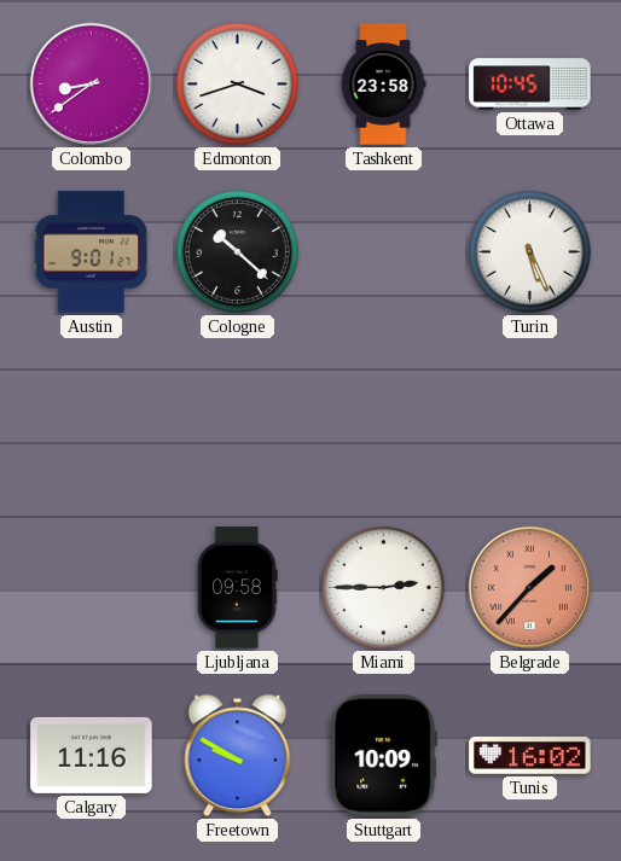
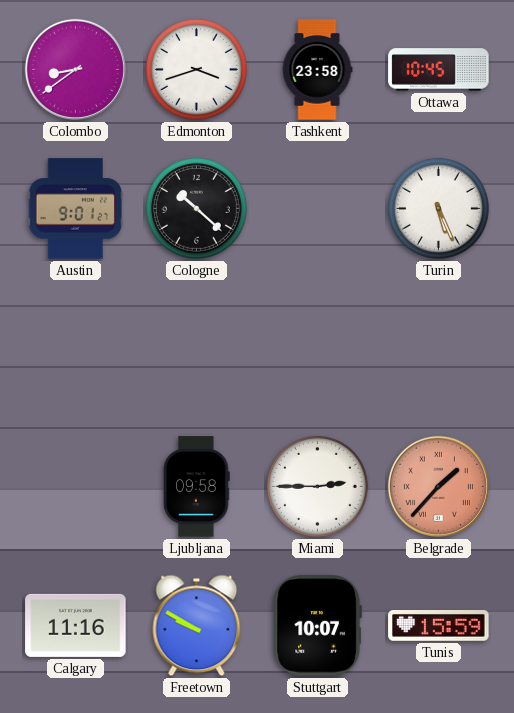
Stuttgart: 10:09 -> 10:07
Tunis: 16:02 -> 15:59
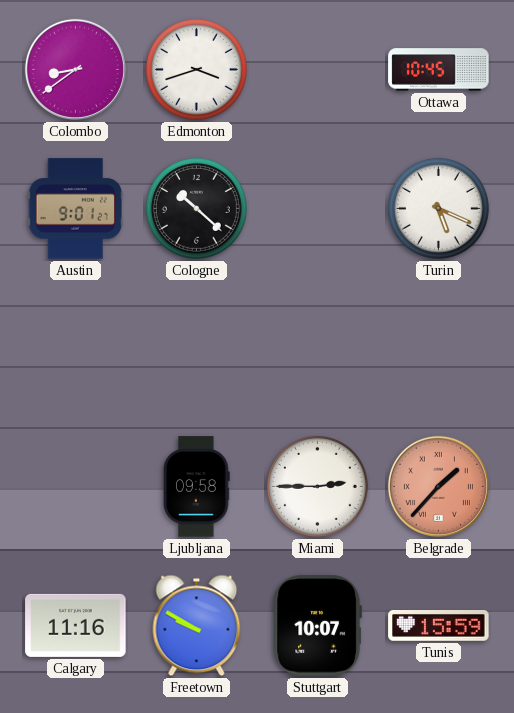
Tashkent: 23:58 -> none
Turin: 5:26 -> 5:19
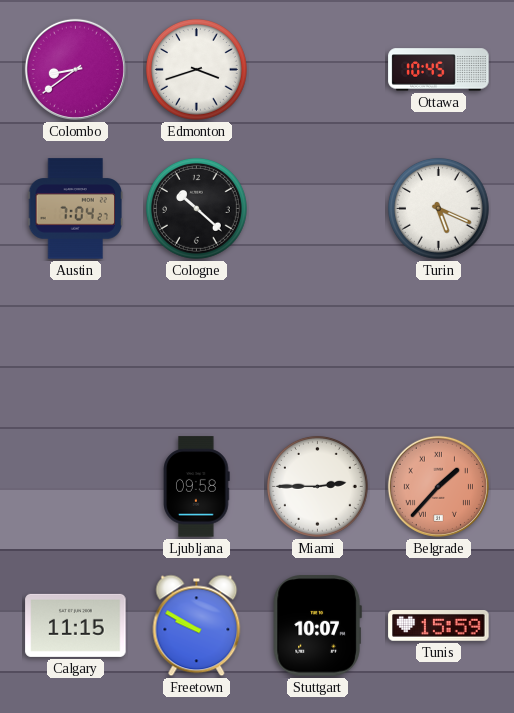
Austin: 9:01 -> 7:04
Calgary: 11:16 -> 11:15
